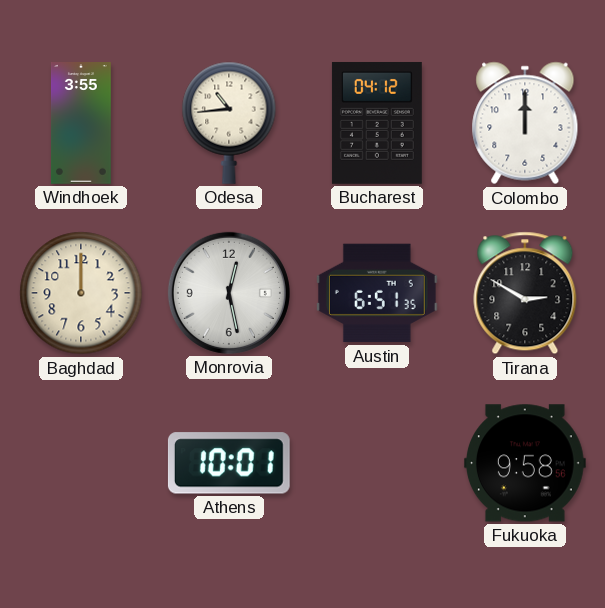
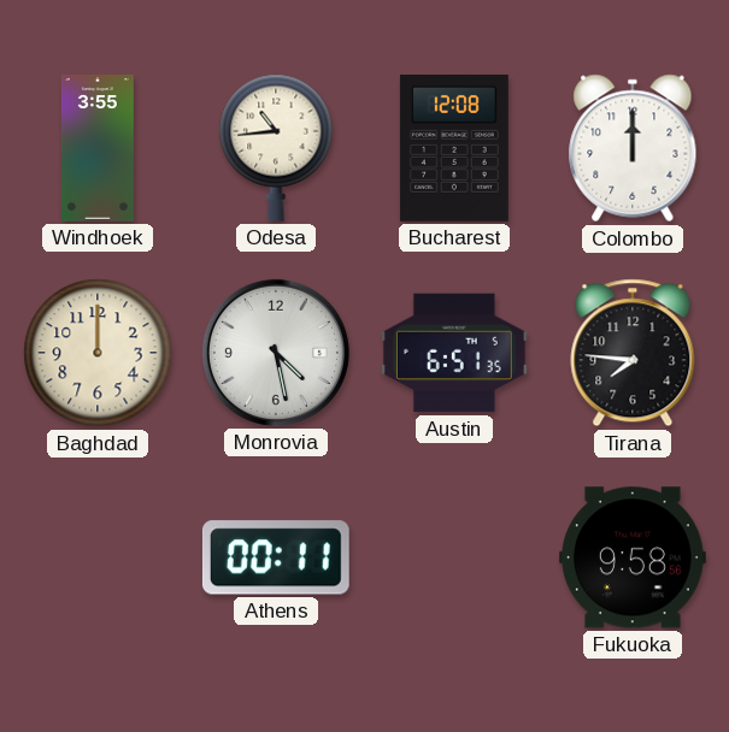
Bucharest: 04:12 -> 12:08
Monrovia: 12:28 -> 4:28
Tirana: 2:50 -> 7:46
Athens: 10:01 -> 00:11
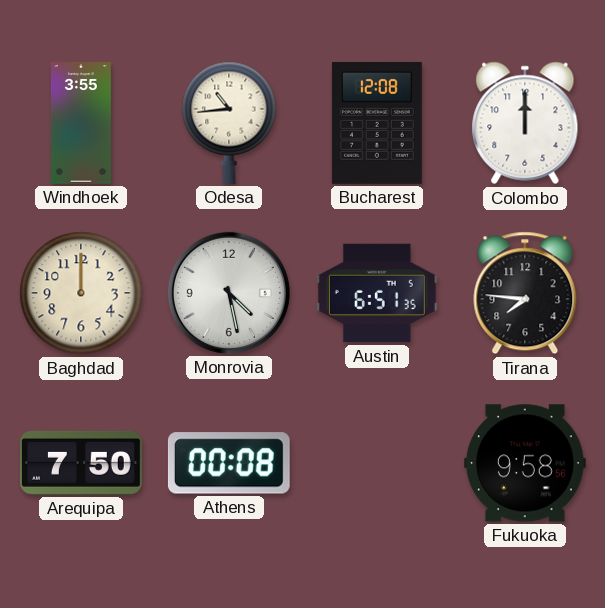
Arequipa: none -> 7:50
Athens: 00:11 -> 00:08
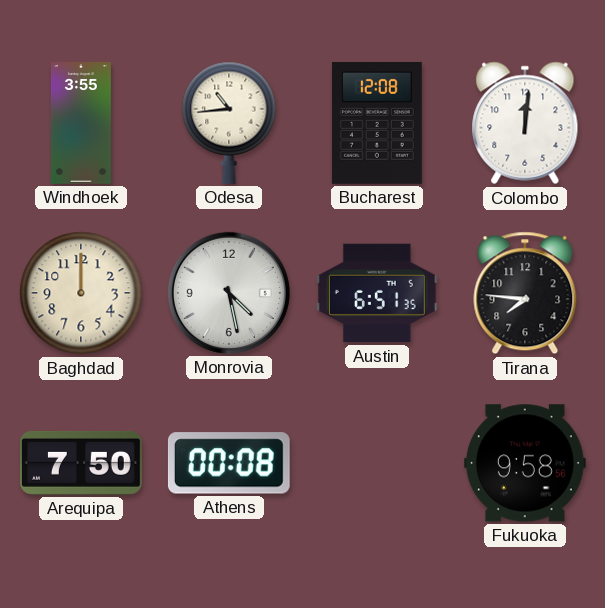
Colombo: 12:00 -> 12:01
